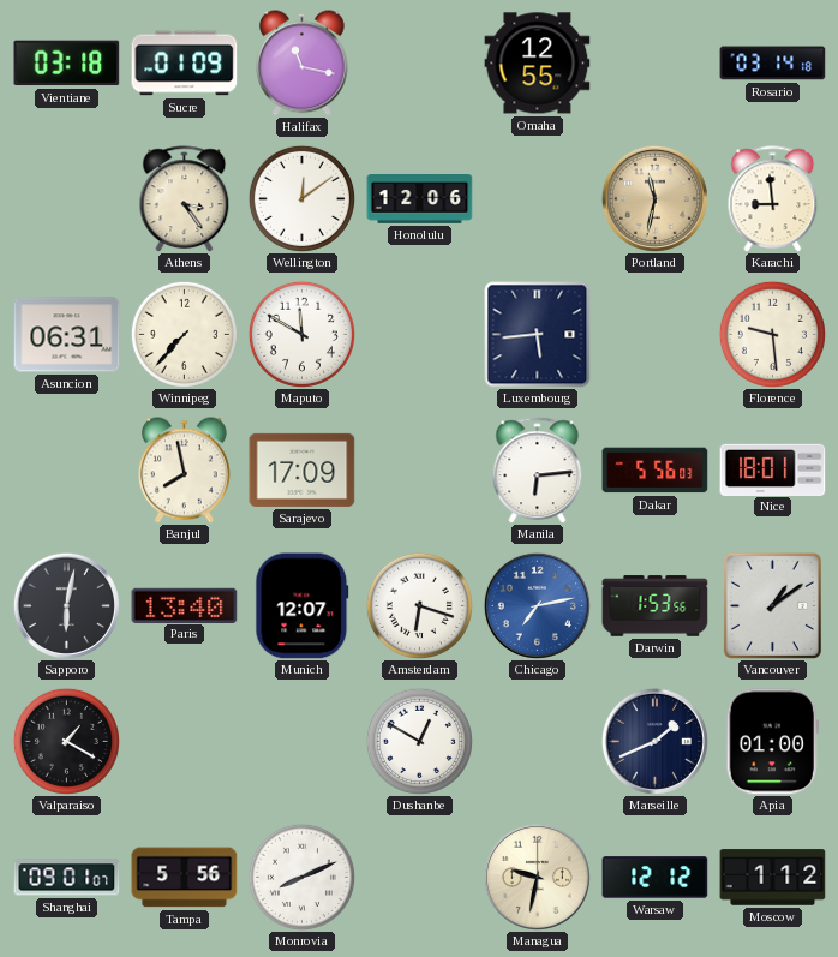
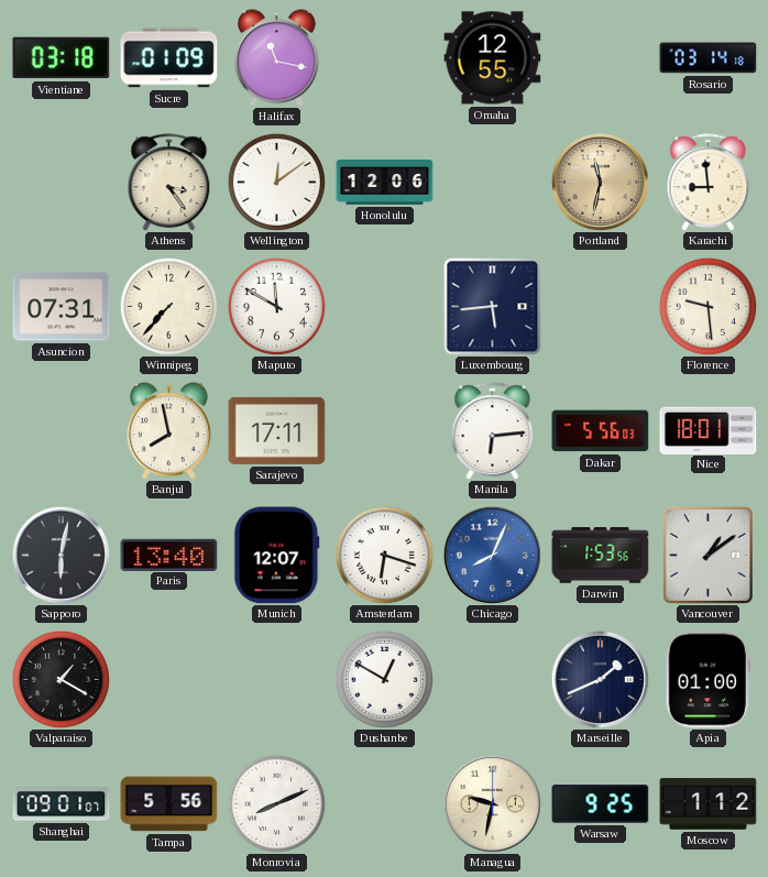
Asuncion: 06:31 -> 07:31
Sarajevo: 17:09 -> 17:11
Chicago: 7:13 -> 8:04
Warsaw: 12:12 -> 9:25
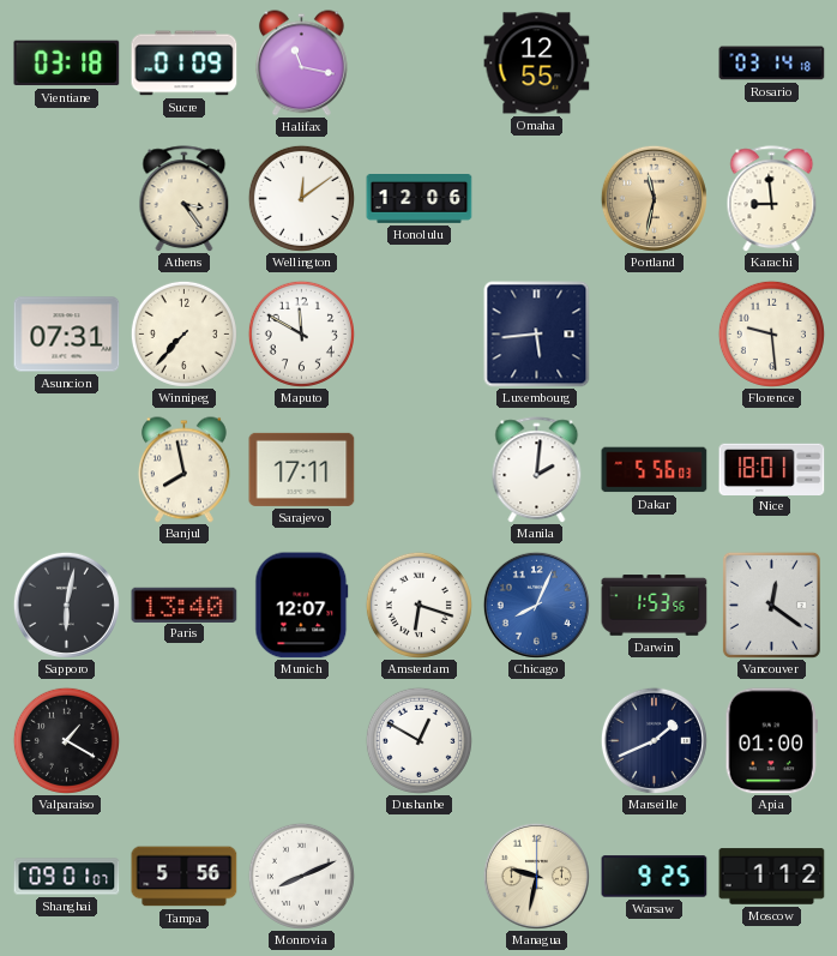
Manila: 6:14 -> 2:01
Vancouver: 1:09 -> 12:21
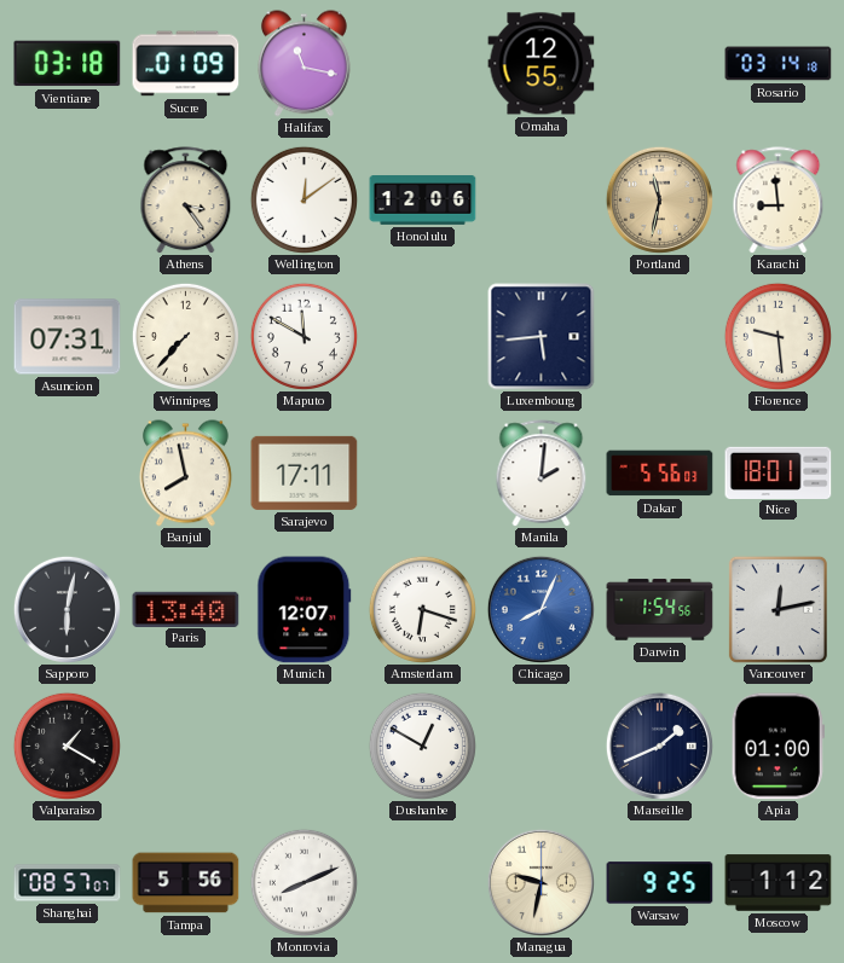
Darwin: 1:53 -> 1:54
Vancouver: 12:21 -> 12:13
Shanghai: 09:01 -> 08:57
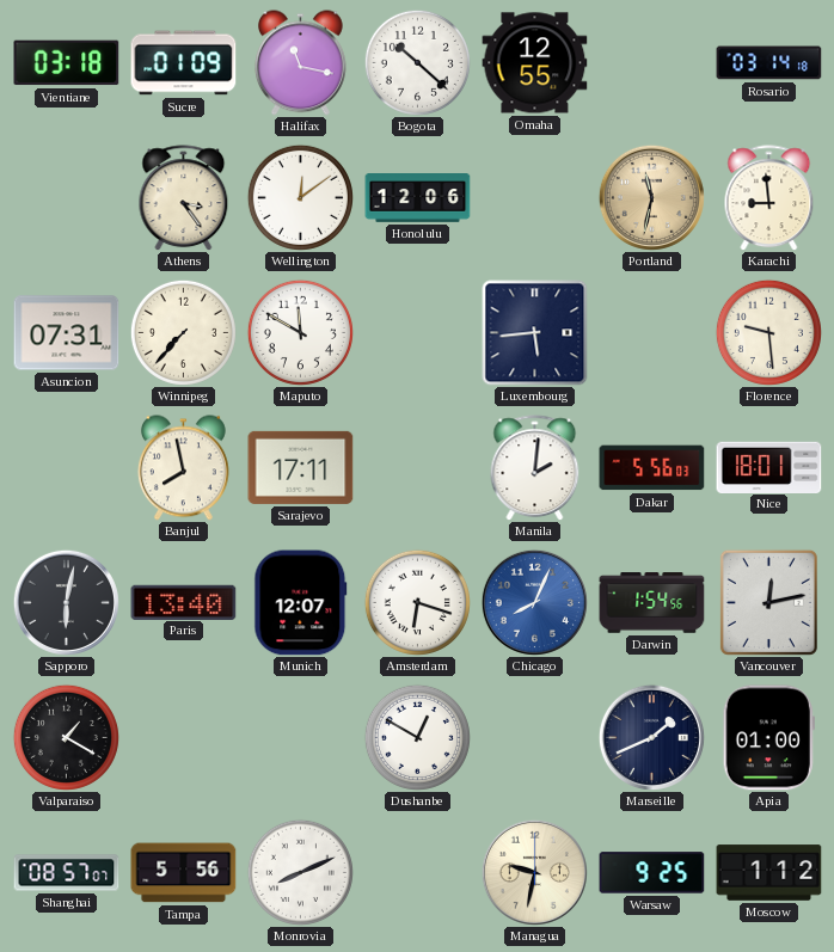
Bogota: none -> 10:22
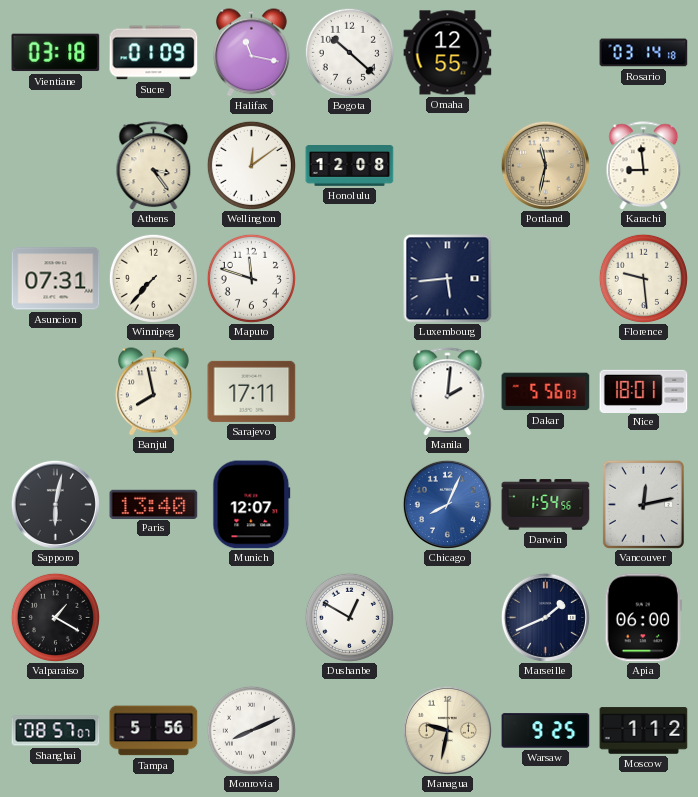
Honolulu: 12:06 -> 12:08
Maputo: 11:50 -> 11:48
Amsterdam: 6:18 -> none
Apia: 01:00 -> 06:00
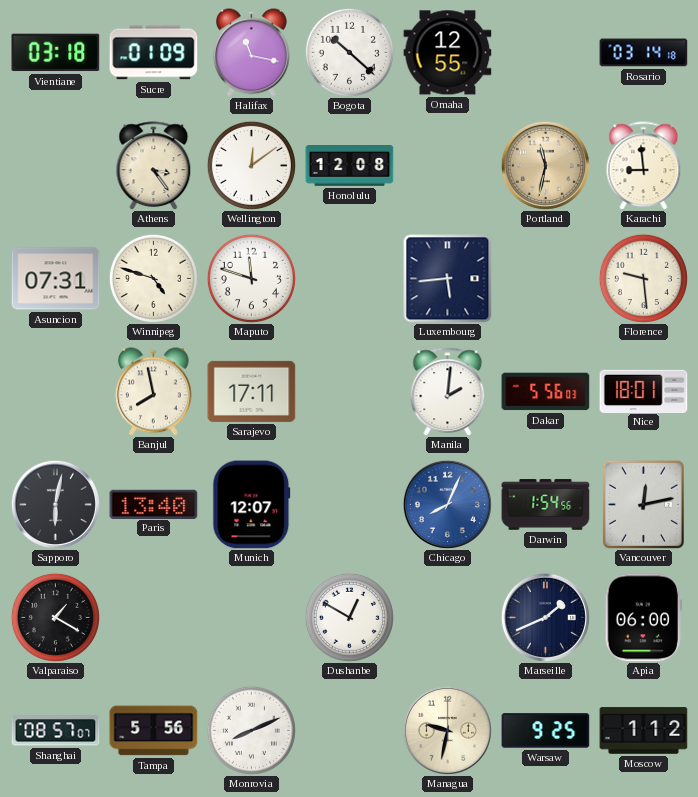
Winnipeg: 7:37 -> 4:48
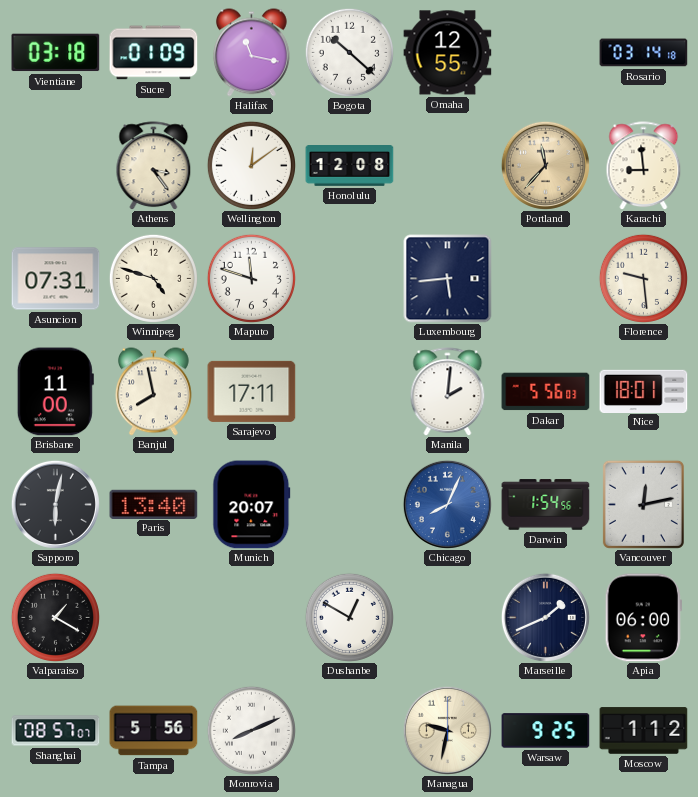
Portland: 11:32 -> 11:37
Brisbane: none -> 11:00
Munich: 12:07 -> 20:07
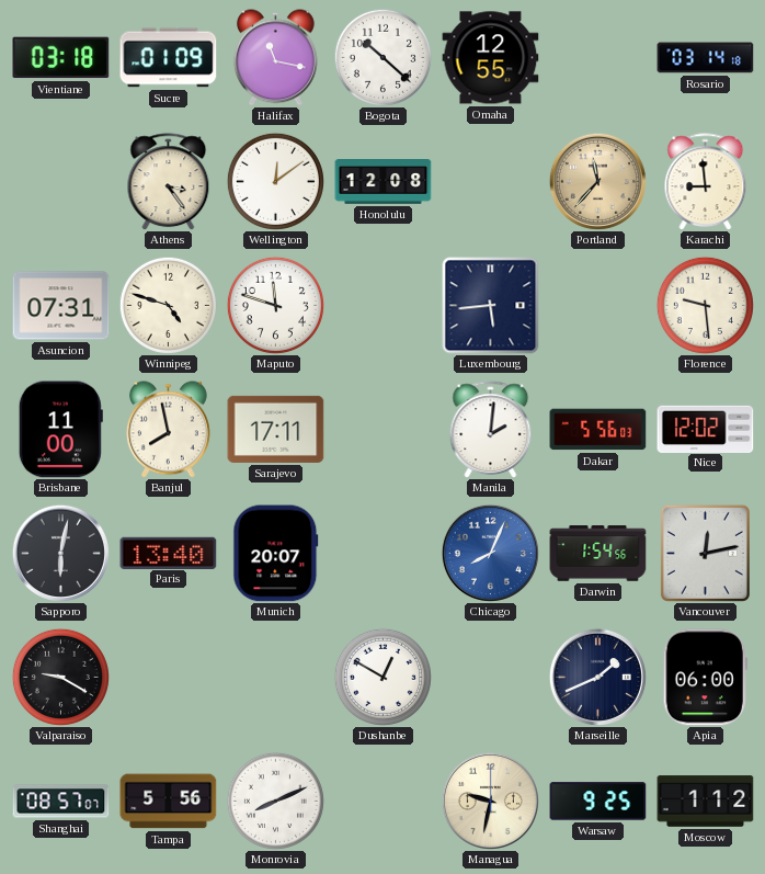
Nice: 18:01 -> 12:02
Valparaiso: 1:20 -> 9:20
